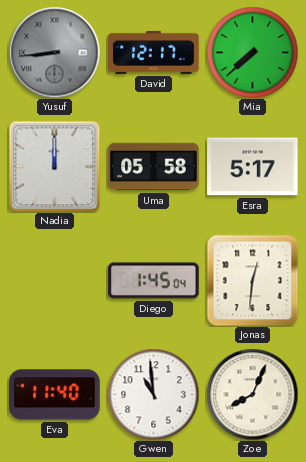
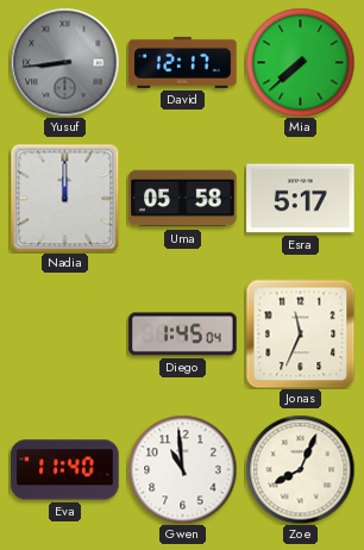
Jonas: 12:31 -> 11:34
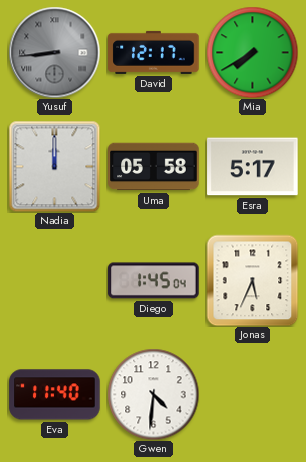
Mia: 7:38 -> 7:40
Jonas: 11:34 -> 5:34
Gwen: 10:59 -> 4:31
Zoe: 8:04 -> none
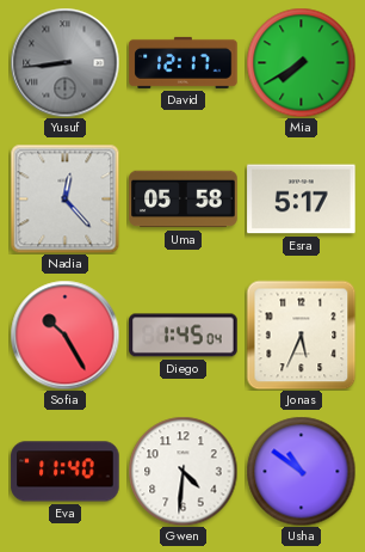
Nadia: 12:00 -> 12:23
Sofia: none -> 10:25
Usha: none -> 10:51
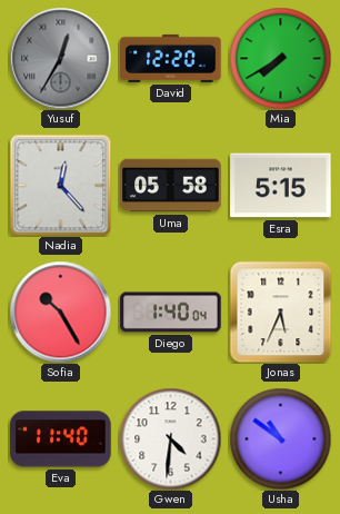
Yusuf: 8:44 -> 12:35
David: 12:17 -> 12:20
Esra: 5:17 -> 5:15
Diego: 1:45 -> 1:40
